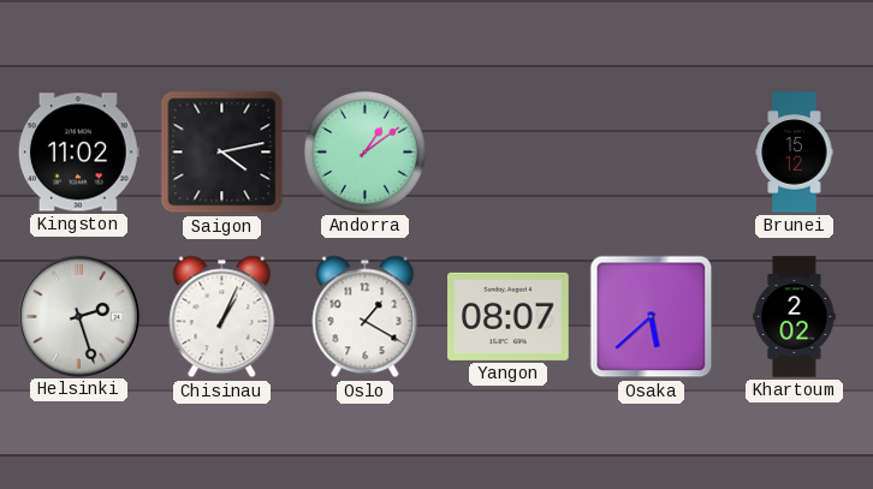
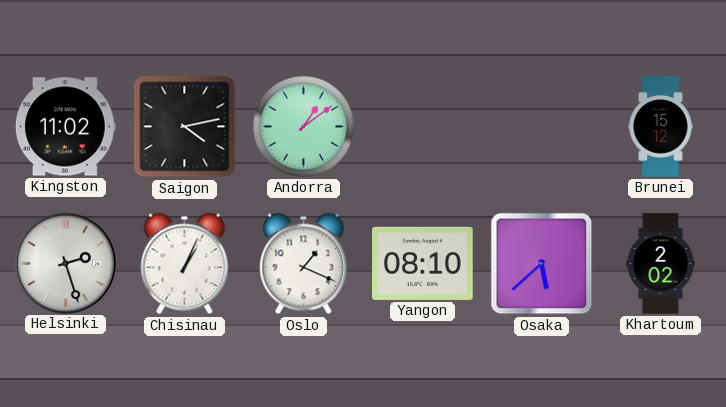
Oslo: 1:20 -> 1:19
Yangon: 08:07 -> 08:10
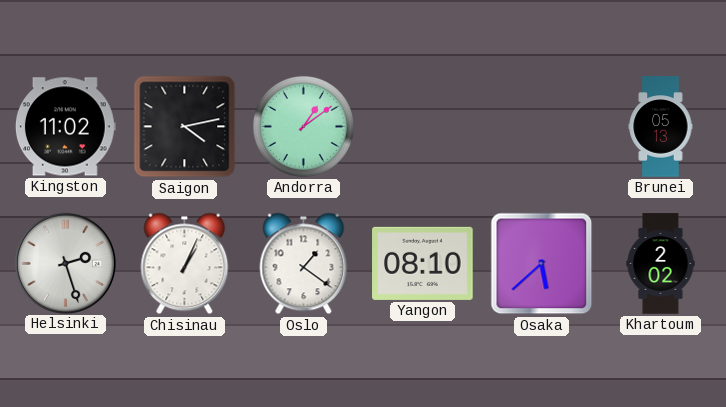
Brunei: 15:12 -> 05:13
Oslo: 1:19 -> 1:21
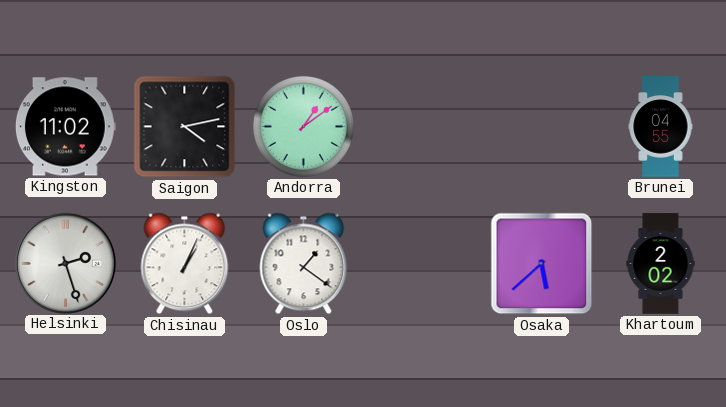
Brunei: 05:13 -> 04:55
Yangon: 08:10 -> none
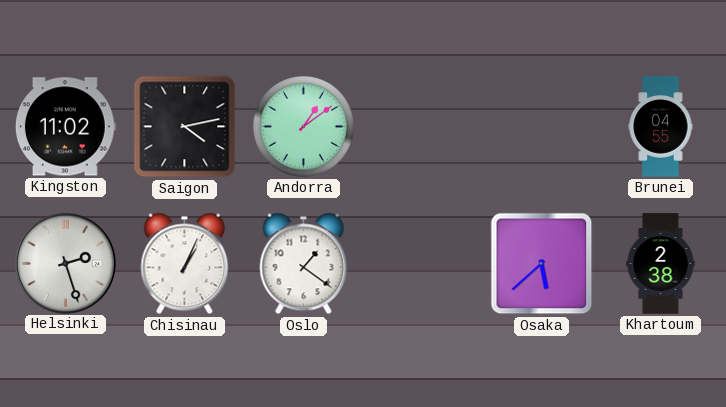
Khartoum: 2:02 -> 2:38
